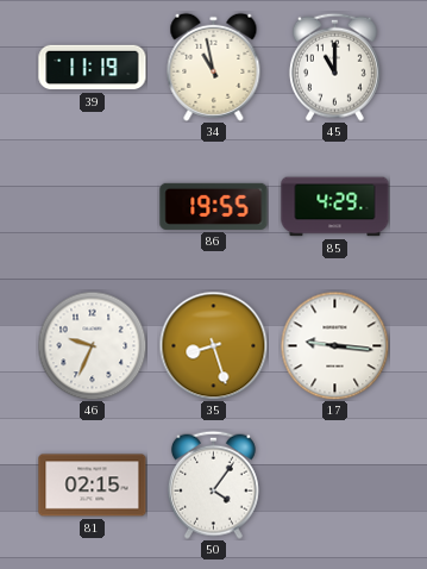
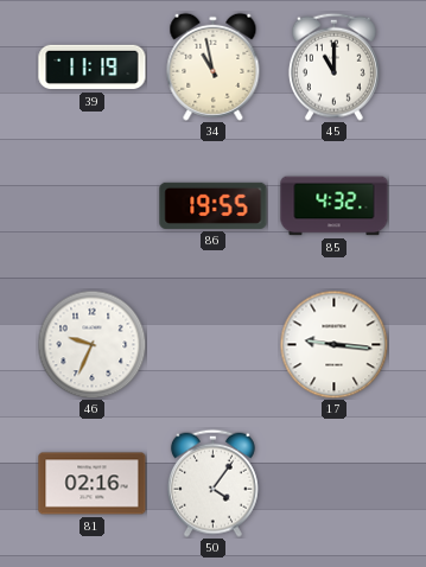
85: 4:29 -> 4:32
35: 8:27 -> none
81: 02:15 -> 02:16
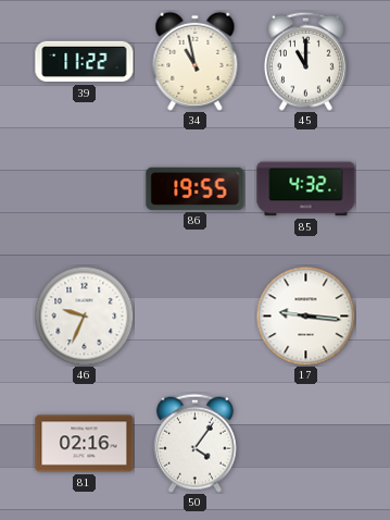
39: 11:19 -> 11:22
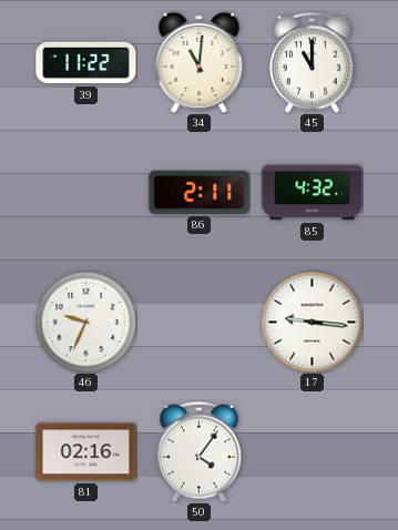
34: 10:58 -> 11:01
86: 19:55 -> 2:11
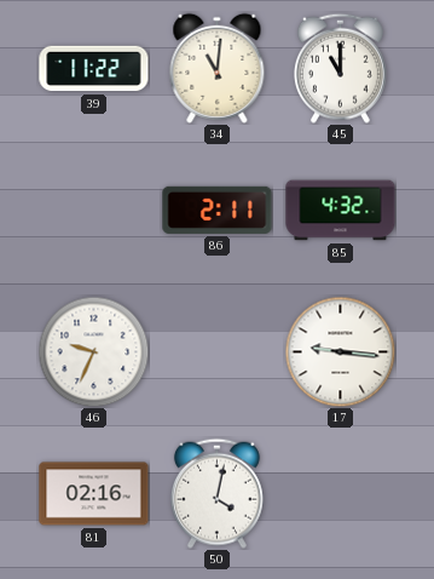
50: 4:06 -> 4:02
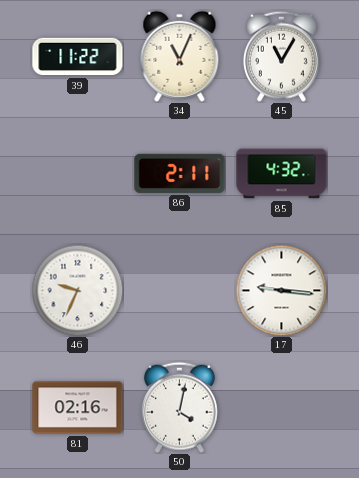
34: 11:01 -> 11:04
45: 11:00 -> 11:05
